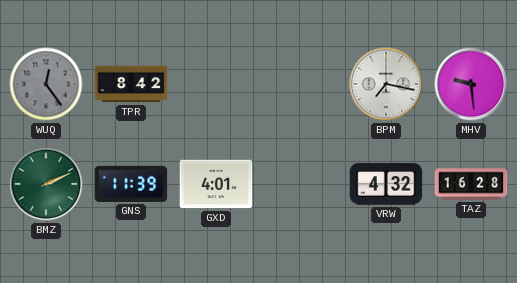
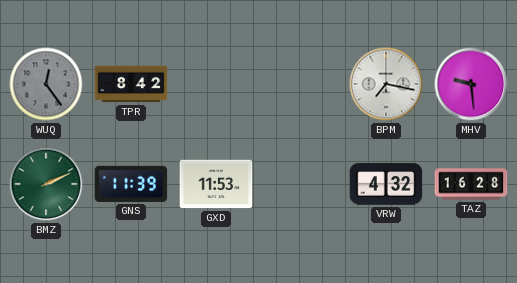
GXD: 4:01 -> 11:53
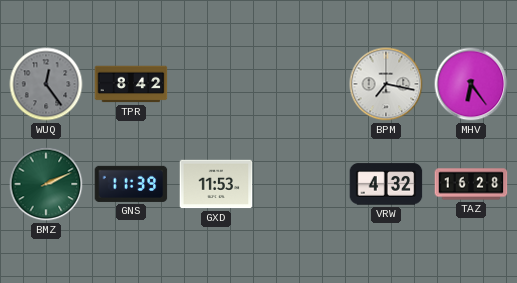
MHV: 9:29 -> 6:24
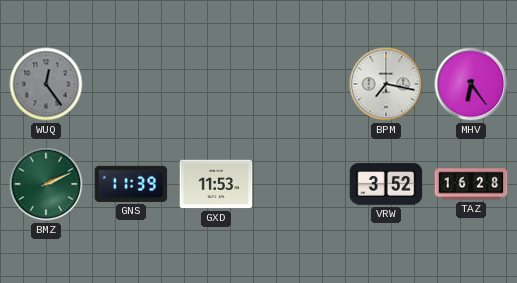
TPR: 8:42 -> none
VRW: 4:32 -> 3:52
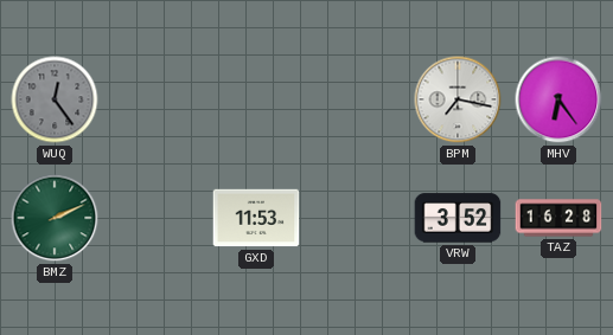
GNS: 11:39 -> none
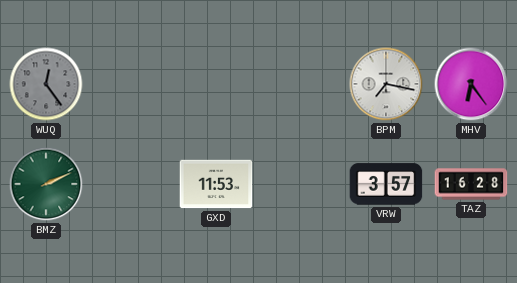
VRW: 3:52 -> 3:57
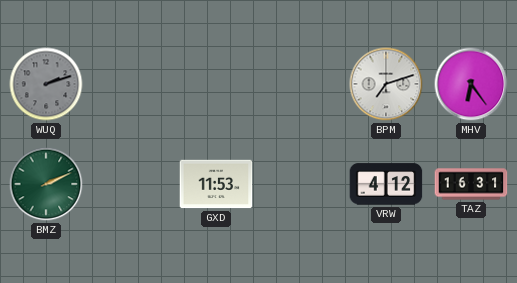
WUQ: 12:24 -> 2:12
BPM: 7:17 -> 7:12
VRW: 3:57 -> 4:12
TAZ: 16:28 -> 16:31
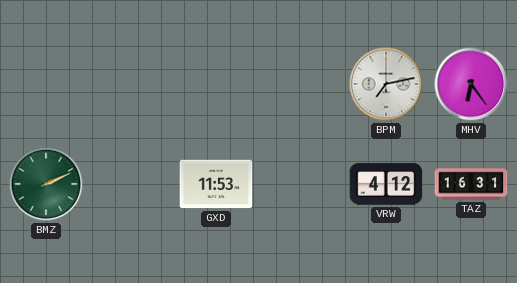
WUQ: 2:12 -> none
BPM: 7:12 -> 7:13
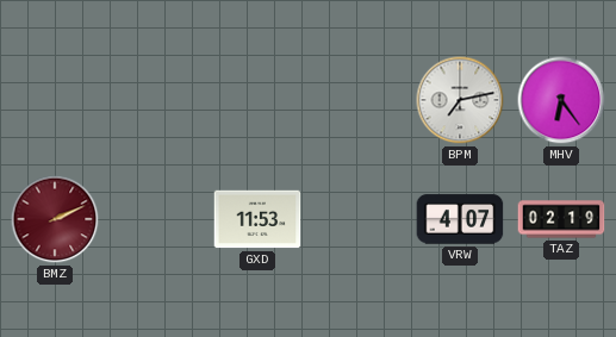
BMZ dial: green -> burgundy
VRW: 4:12 -> 4:07
TAZ: 16:31 -> 02:19
